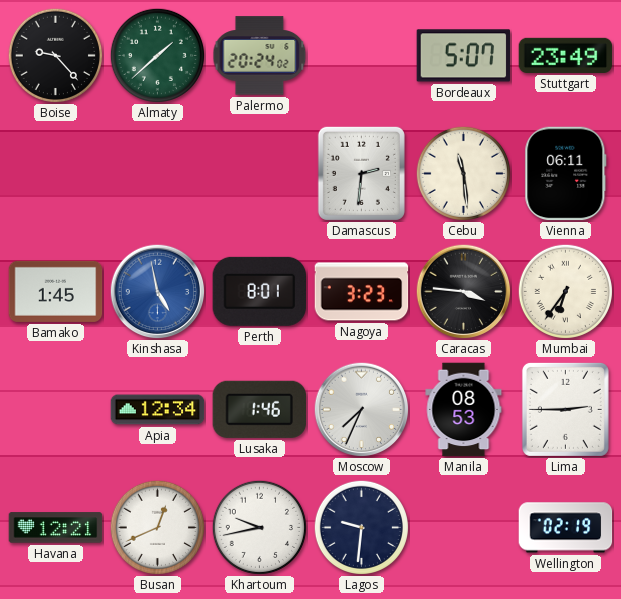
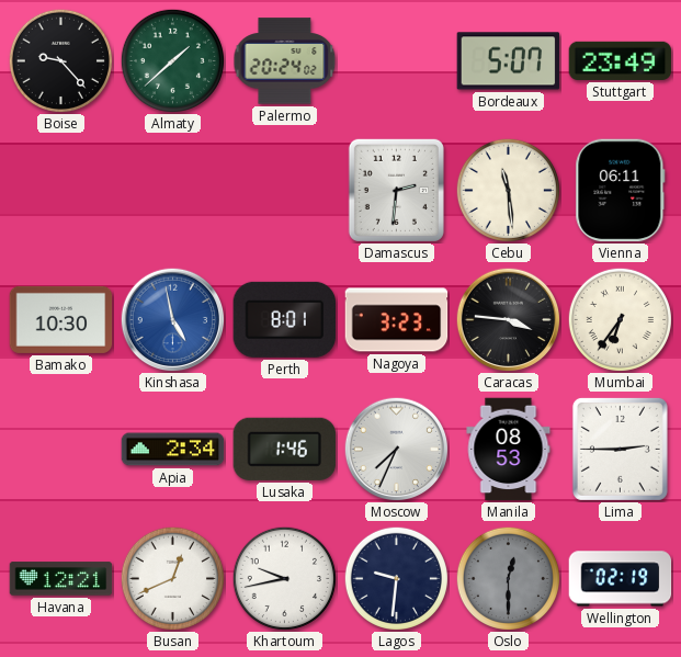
Bamako: 1:45 -> 10:30
Apia: 12:34 -> 2:34
Oslo: none -> 12:30
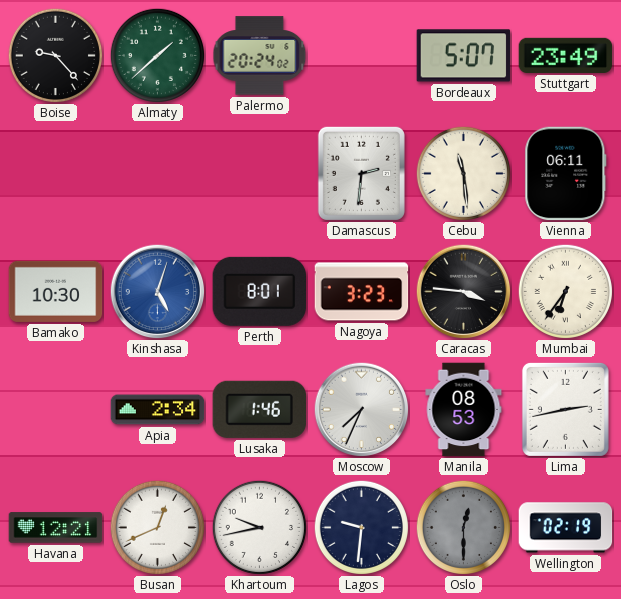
Kinshasa: 4:58 -> 5:03
Lima: 2:45 -> 2:43
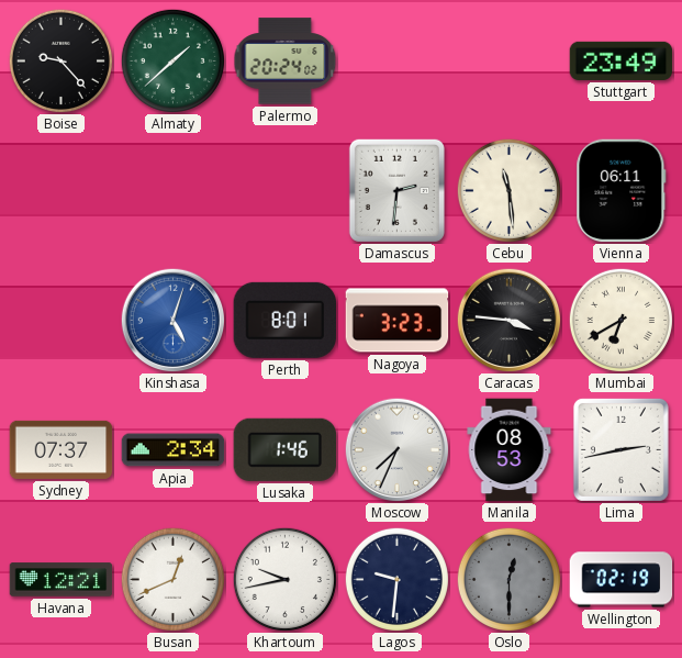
Bordeaux: 5:07 -> none
Bamako: 10:30 -> none
Mumbai: 6:36 -> 6:40
Sydney: none -> 07:37
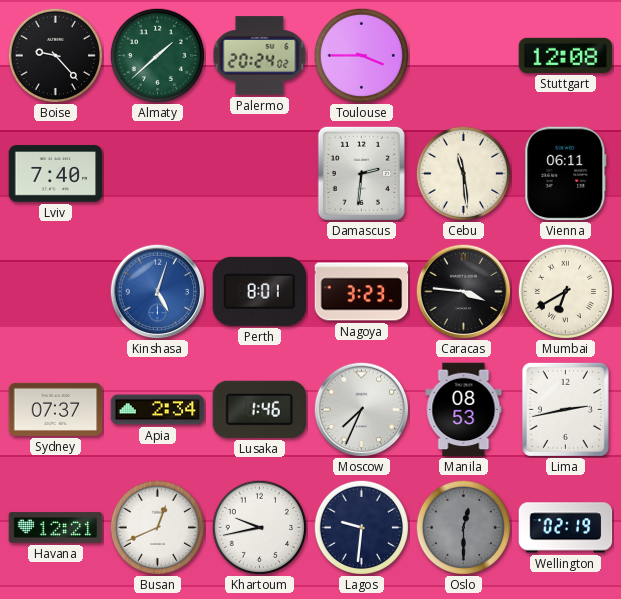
Toulouse: none -> 3:45
Stuttgart: 23:49 -> 12:08
Lviv: none -> 7:40
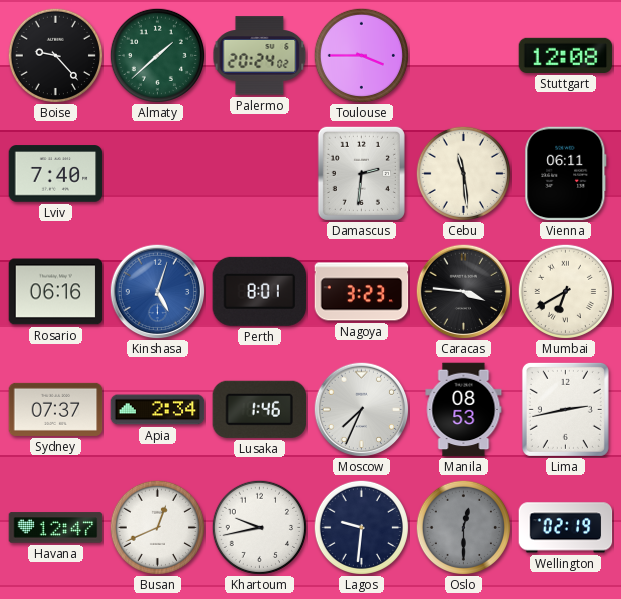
Rosario: none -> 06:16
Havana: 12:21 -> 12:47
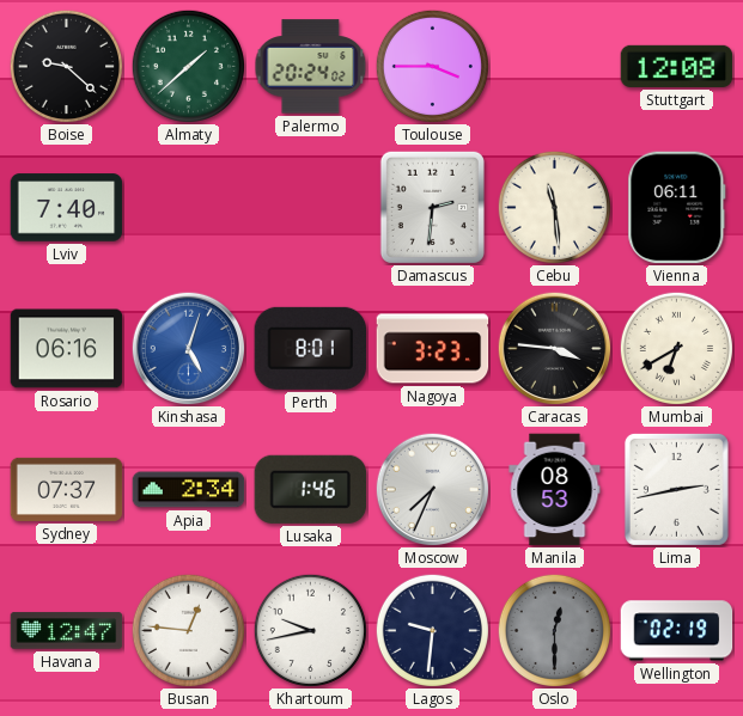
Boise: 9:23 -> 9:22
Busan: 12:41 -> 12:46
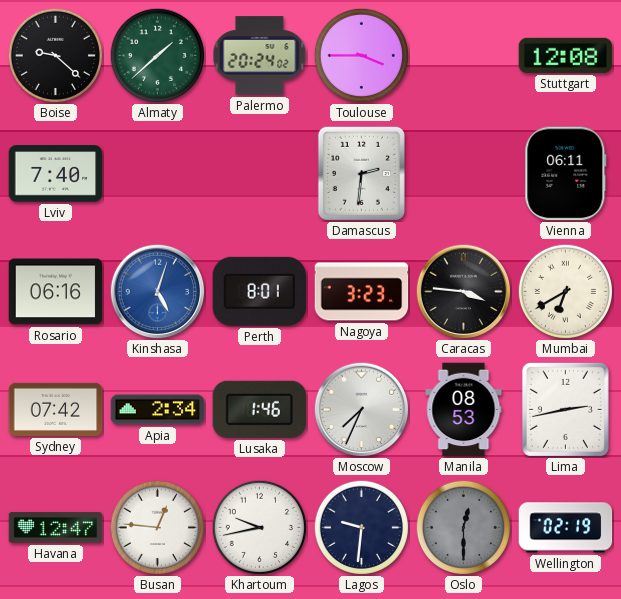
Cebu: 11:29 -> none
Sydney: 07:37 -> 07:42
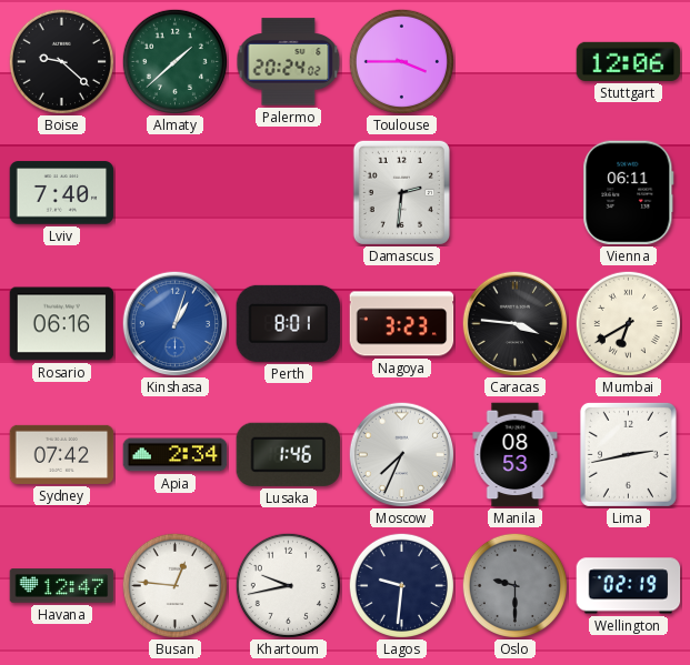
Stuttgart: 12:08 -> 12:06
Kinshasa: 5:03 -> 1:03
Oslo: 12:30 -> 9:30
